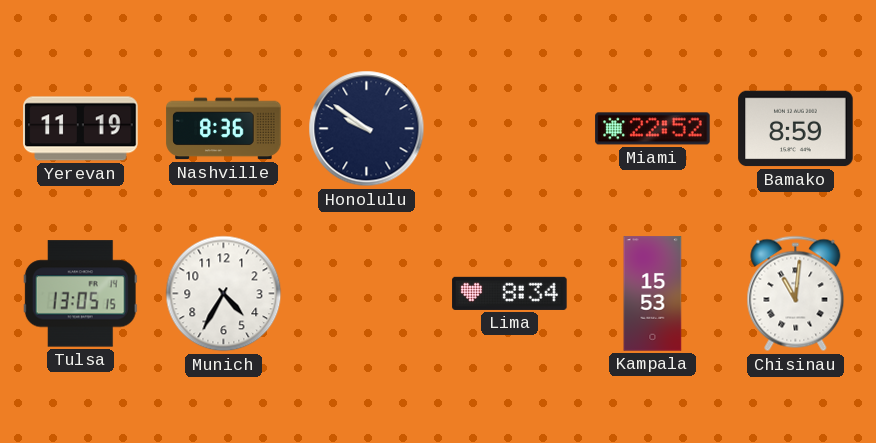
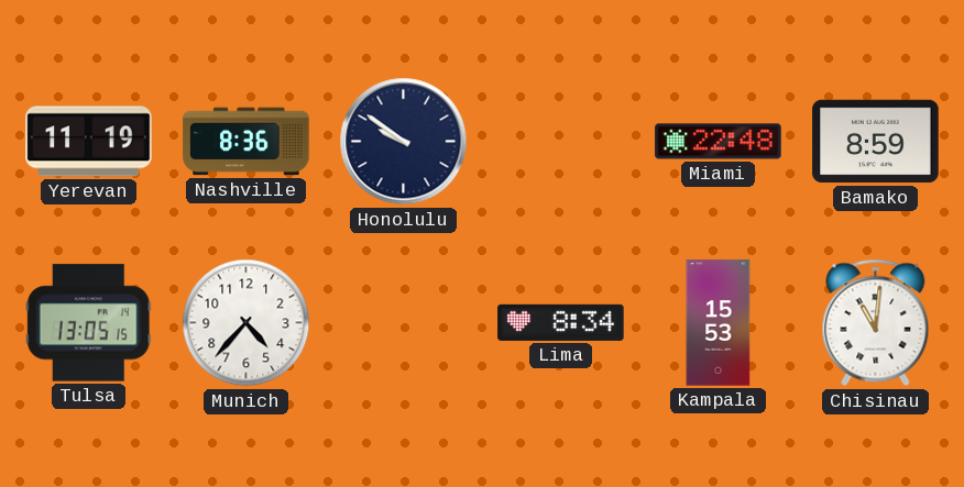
Miami: 22:52 -> 22:48
Munich: 4:35 -> 4:37
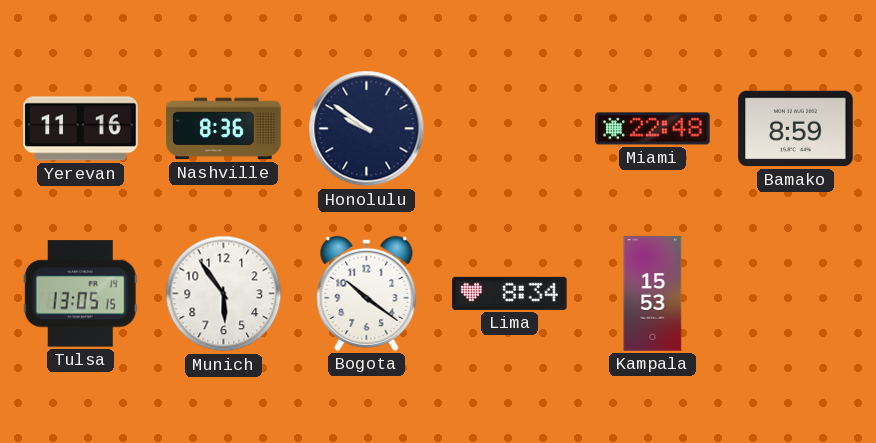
Yerevan: 11:19 -> 11:16
Munich: 4:37 -> 5:54
Bogota: none -> 10:21
Chisinau: 11:01 -> none
